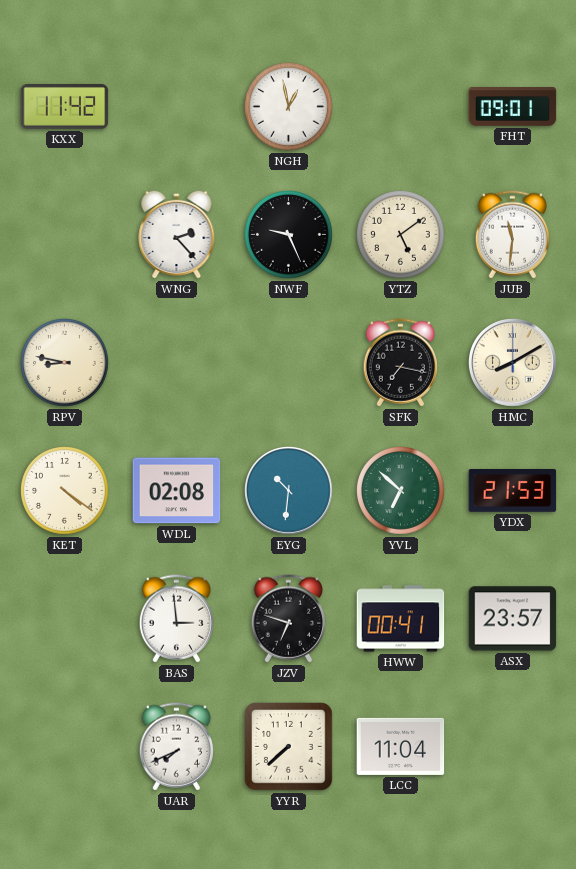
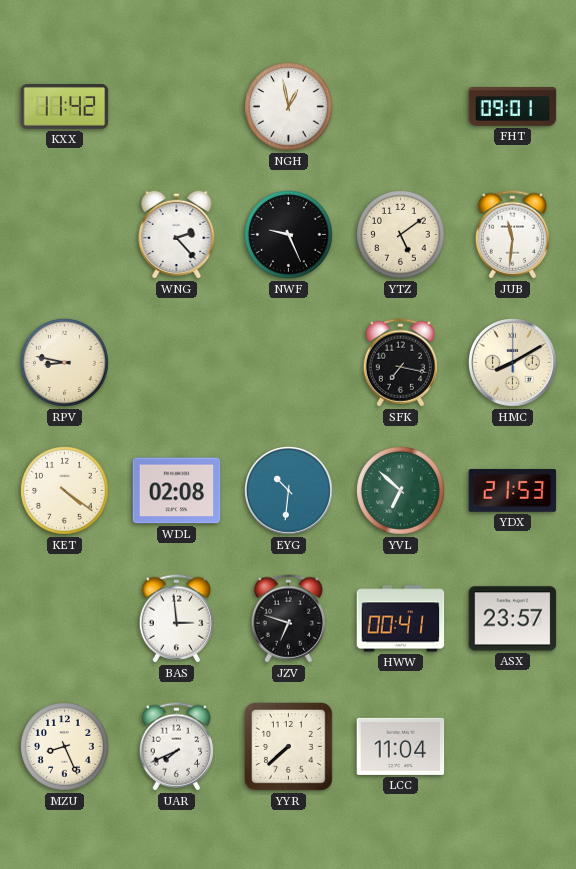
MZU: none -> 8:26
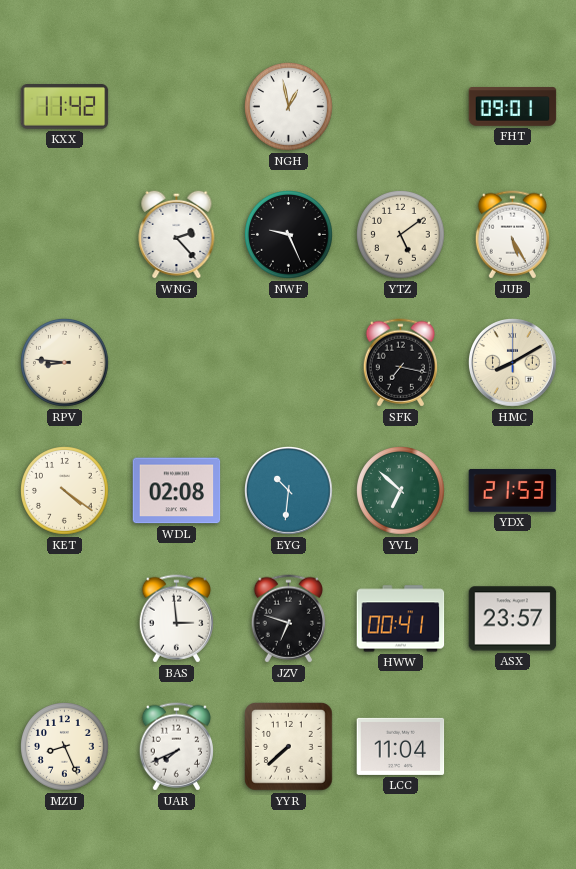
JUB: 11:31 -> 5:25
RPV: 8:47 -> 8:46
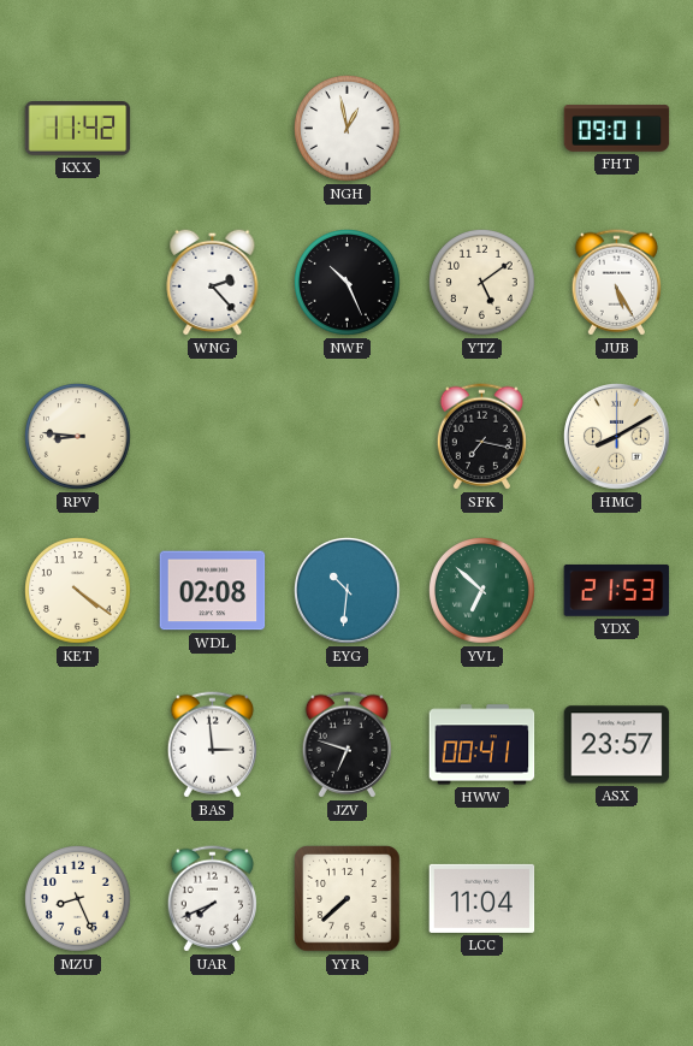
NWF: 9:26 -> 10:26
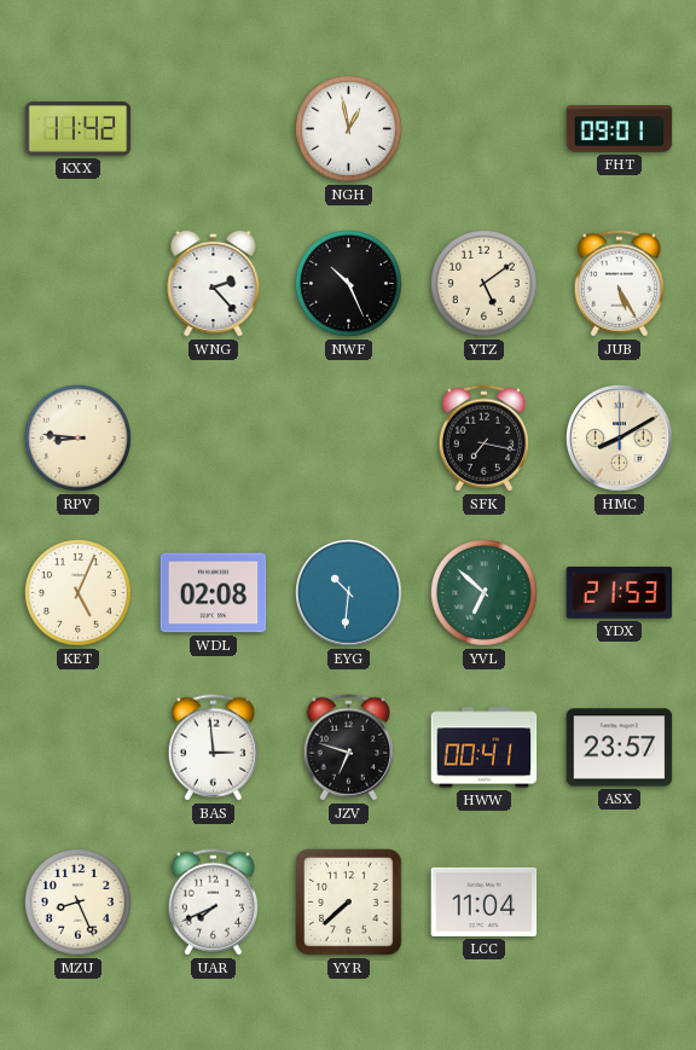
KET: 4:21 -> 5:04
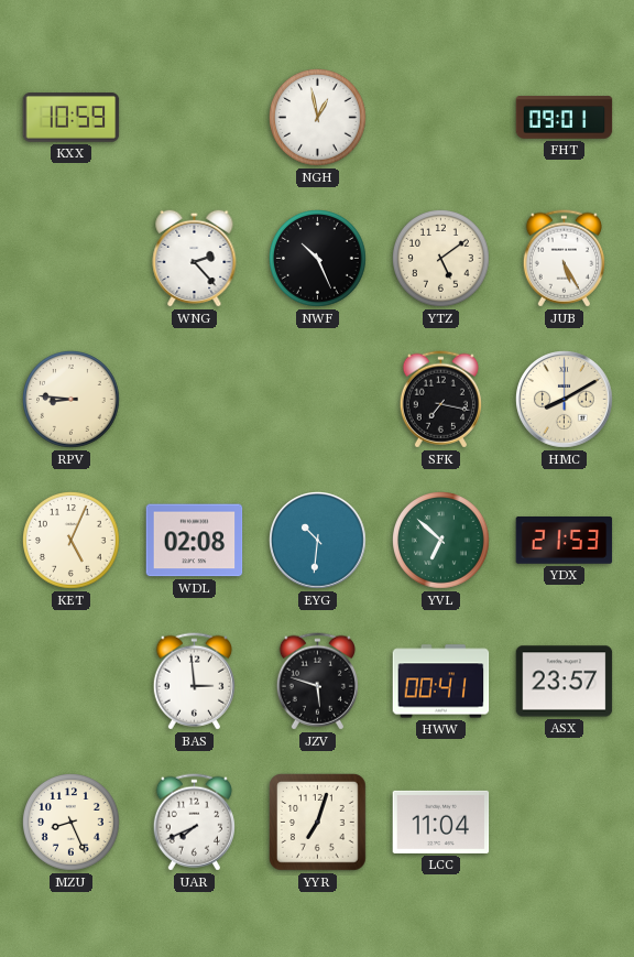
KXX: 11:42 -> 10:59
JZV: 6:48 -> 5:48
YYR: 7:38 -> 7:03
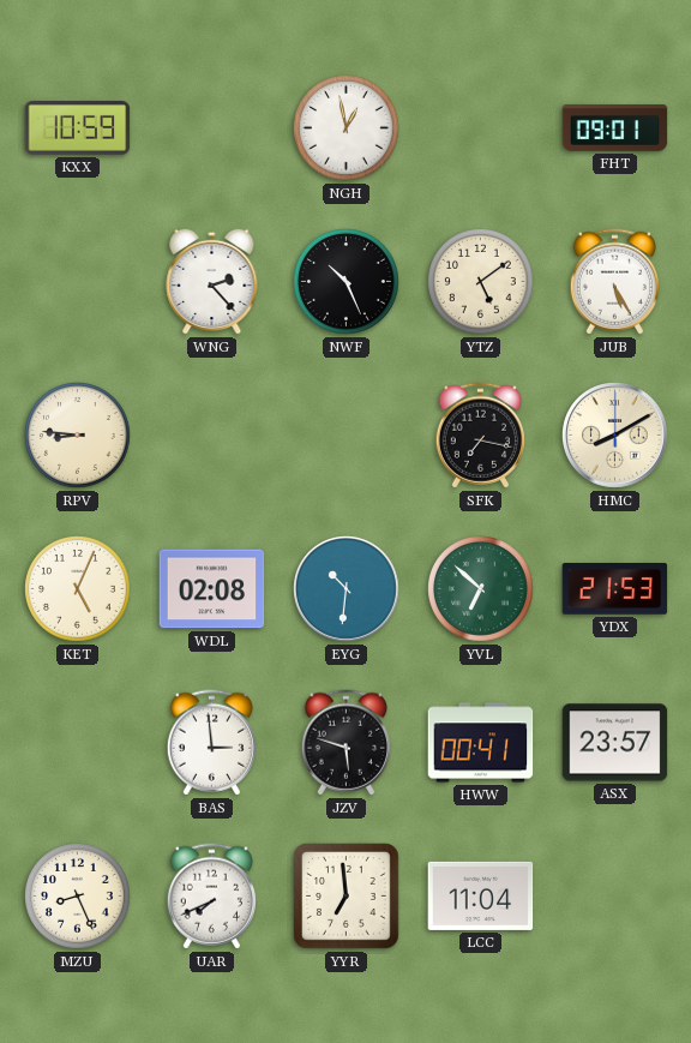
YYR: 7:03 -> 6:59
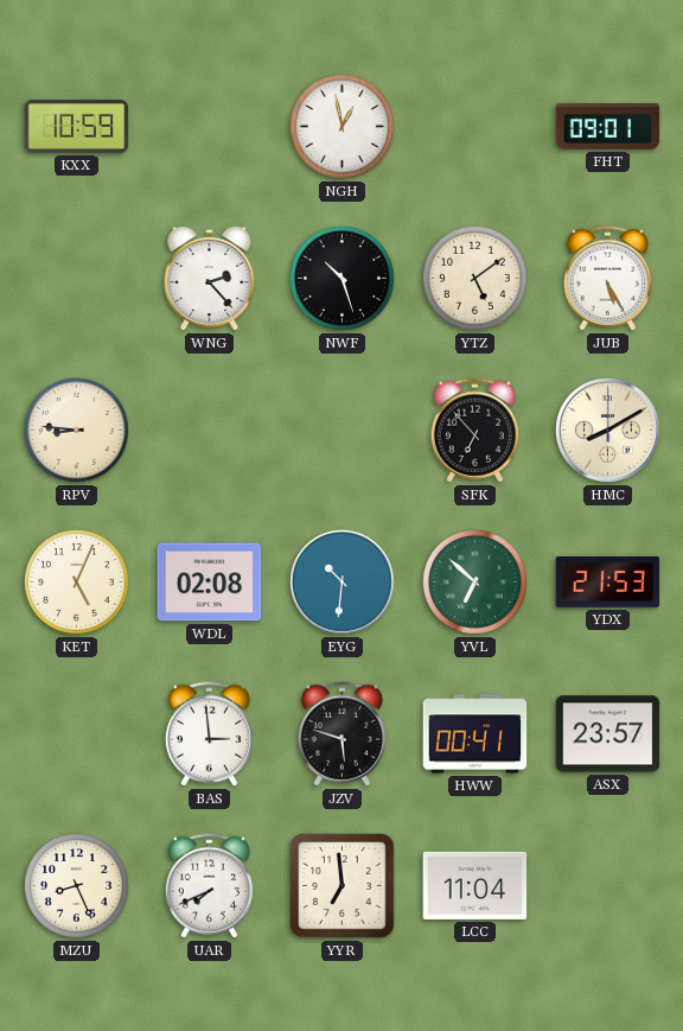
NWF: 10:26 -> 10:27
SFK: 7:17 -> 6:53
